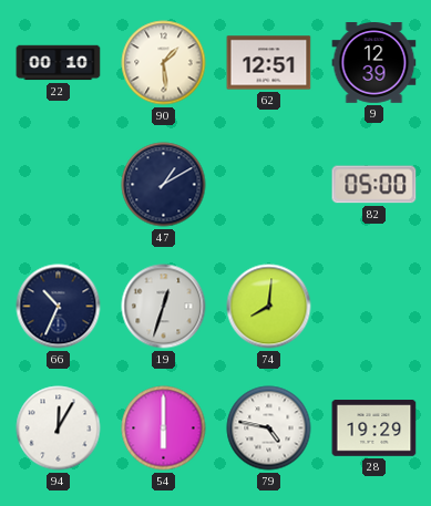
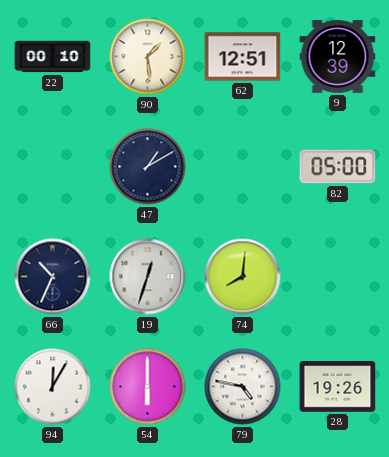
28: 19:29 -> 19:26
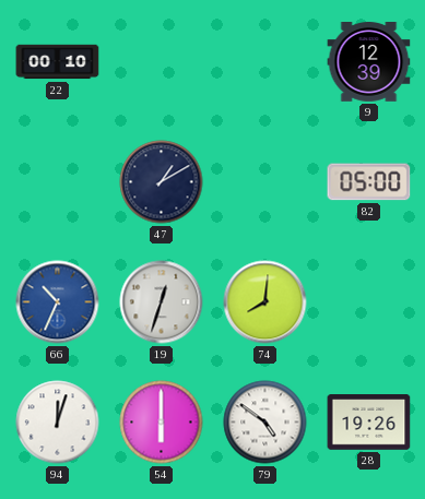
90: 1:29 -> none
62: 12:51 -> none
66 dial: navy -> blue
94: 12:05 -> 12:03
79: 4:47 -> 4:51
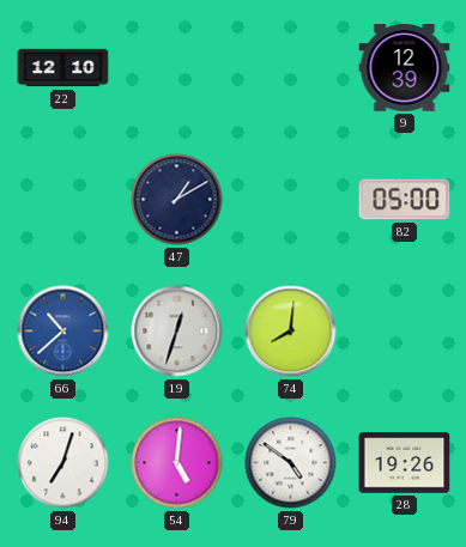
22: 00:10 -> 12:10
66: 10:34 -> 10:38
94: 12:03 -> 7:03
54: 6:00 -> 5:01
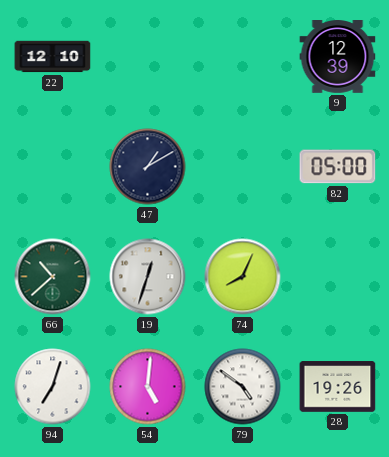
66 dial: blue -> green
74: 8:01 -> 8:04
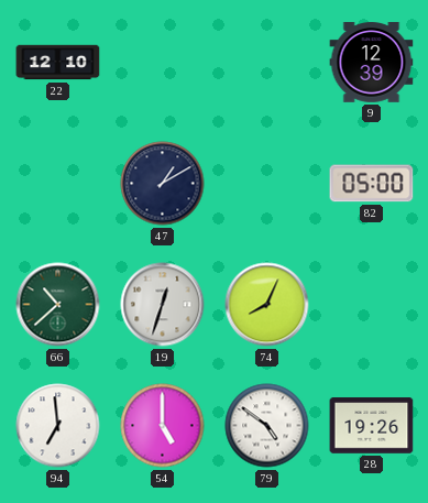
94: 7:03 -> 6:59
54: 5:01 -> 5:00
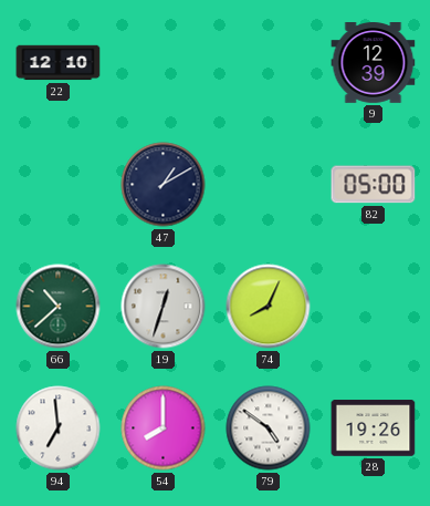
54: 5:00 -> 8:00
